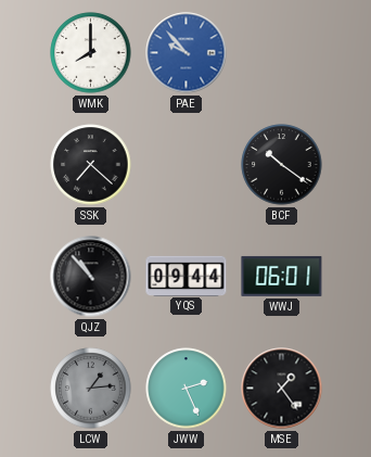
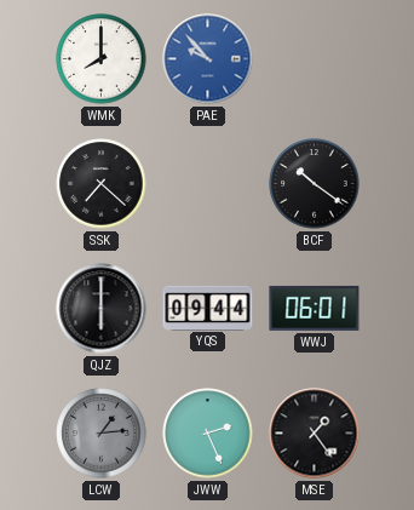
QJZ: 10:53 -> 6:00
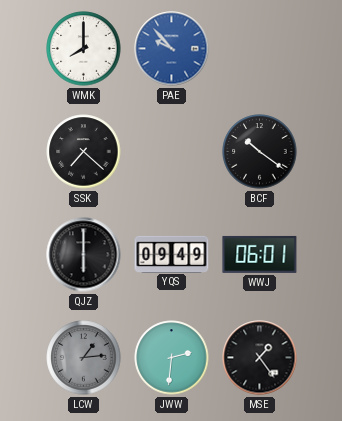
YQS: 09:44 -> 09:49
JWW: 2:26 -> 2:31
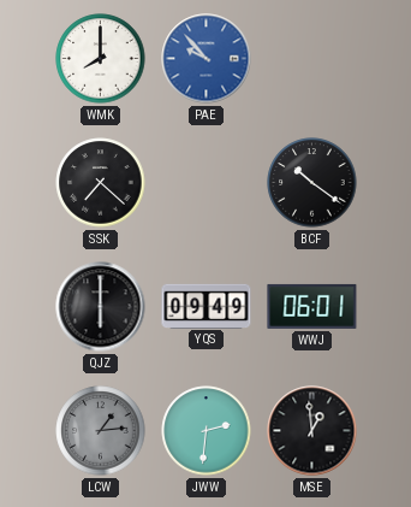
MSE: 1:24 -> 12:59
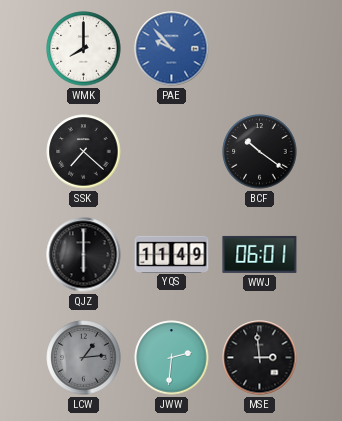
YQS: 09:49 -> 11:49
MSE: 12:59 -> 2:59
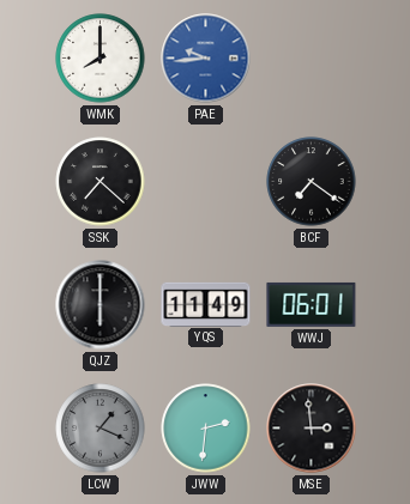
PAE: 9:53 -> 9:44
BCF: 10:21 -> 7:21
LCW: 1:14 -> 1:19
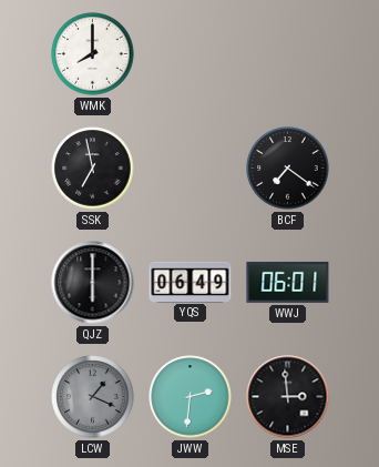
PAE: 9:44 -> none
SSK: 7:22 -> 6:58
YQS: 11:49 -> 06:49
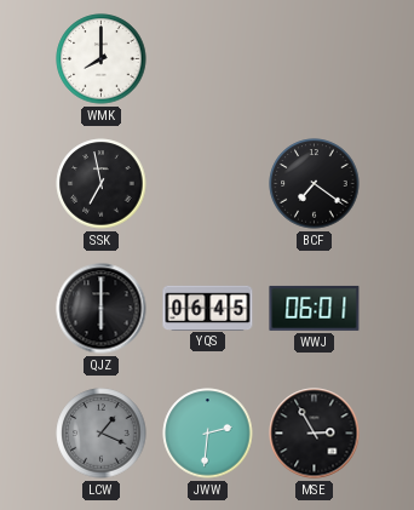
YQS: 06:49 -> 06:45
MSE: 2:59 -> 2:55
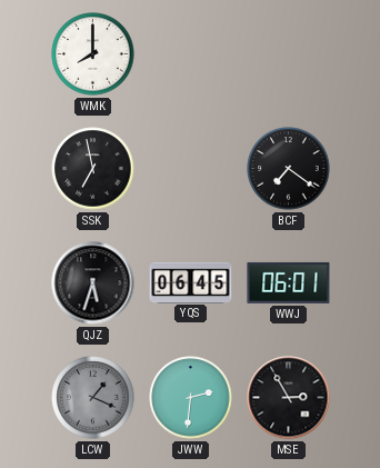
QJZ: 6:00 -> 5:33
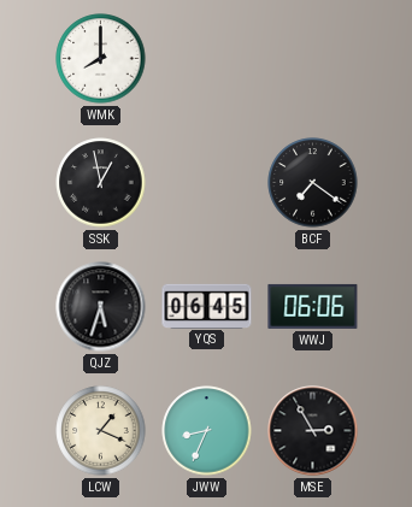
SSK: 6:58 -> 12:58
WWJ: 06:01 -> 06:06
LCW dial: grey -> cream
JWW: 2:31 -> 8:34
